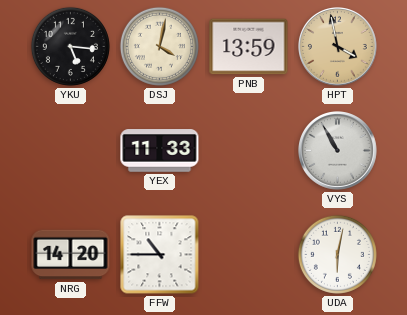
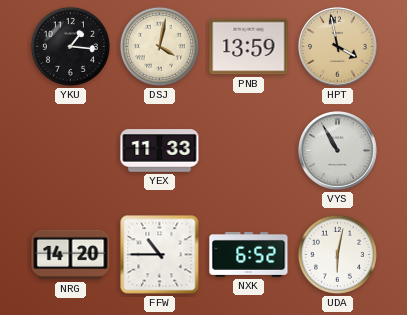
YKU: 5:16 -> 1:16
NXK: none -> 6:52
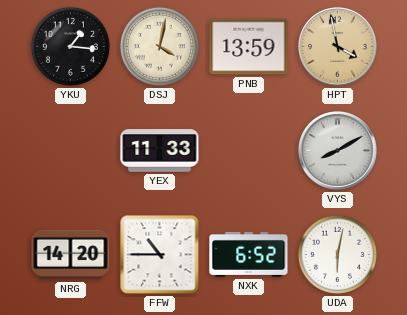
VYS: 10:55 -> 8:10
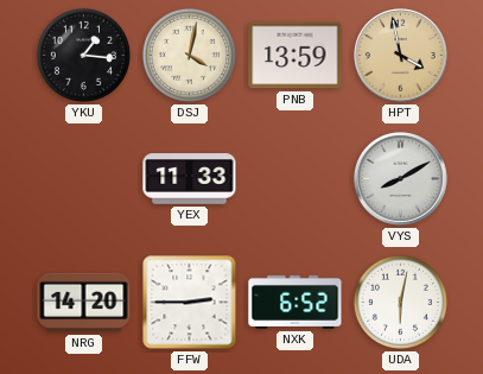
FFW: 10:45 -> 2:45
